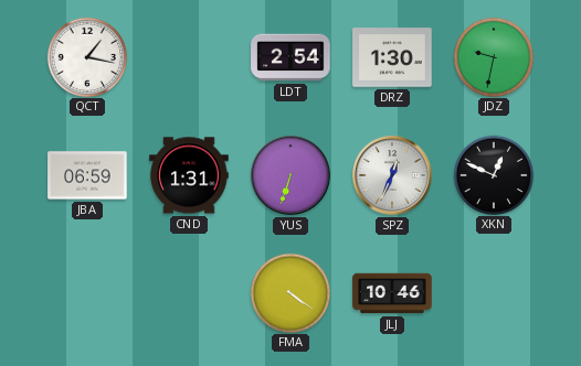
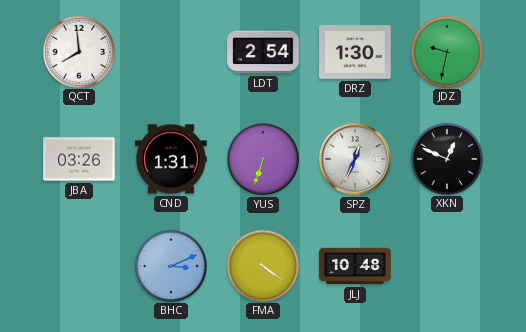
QCT: 1:17 -> 7:59
JBA: 06:59 -> 03:26
BHC: none -> 3:11
JLJ: 10:46 -> 10:48
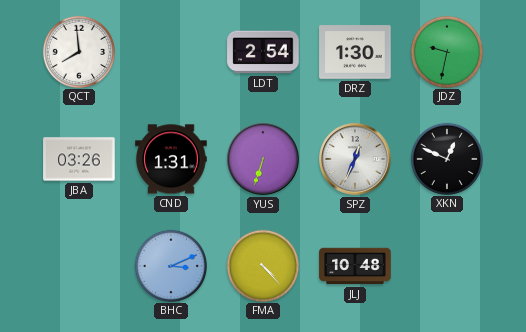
FMA: 4:21 -> 4:23
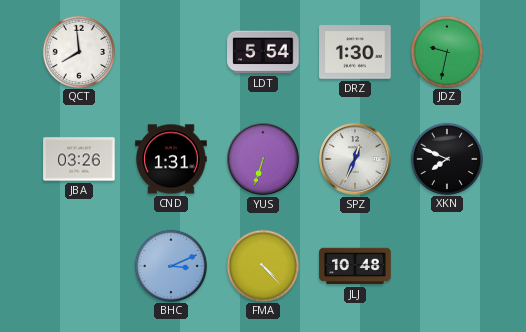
LDT: 2:54 -> 5:54
XKN: 12:49 -> 7:49
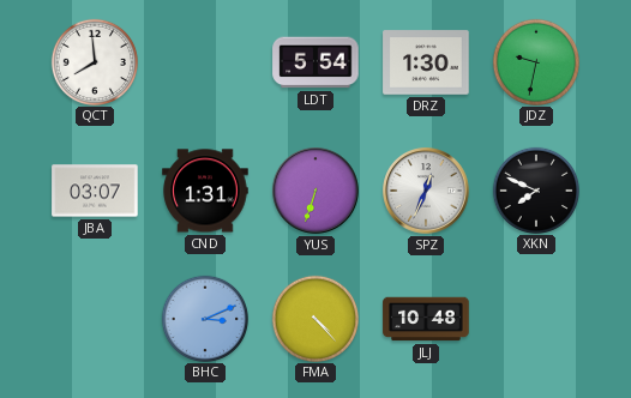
JBA: 03:26 -> 03:07
